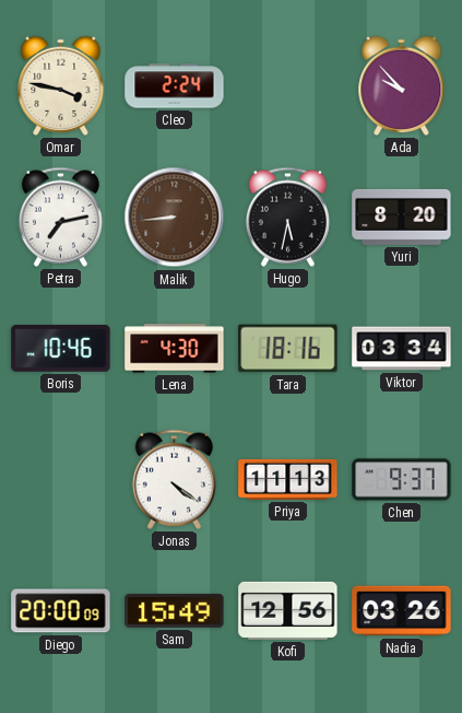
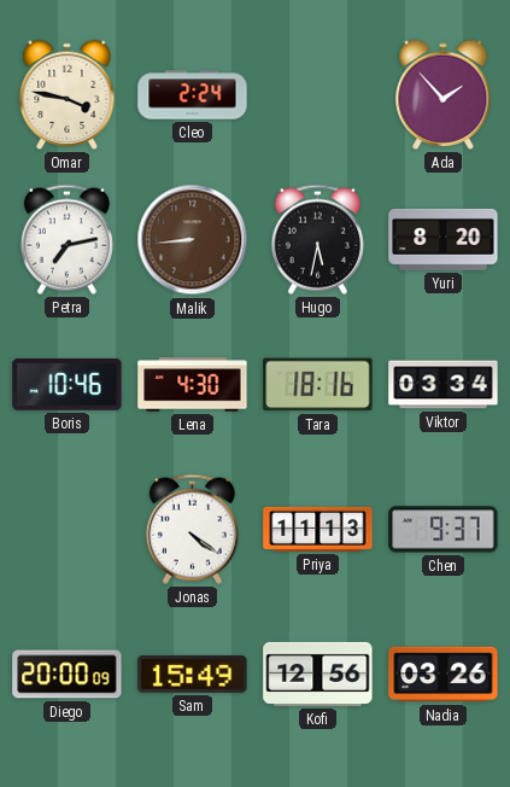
Ada: 9:53 -> 1:53
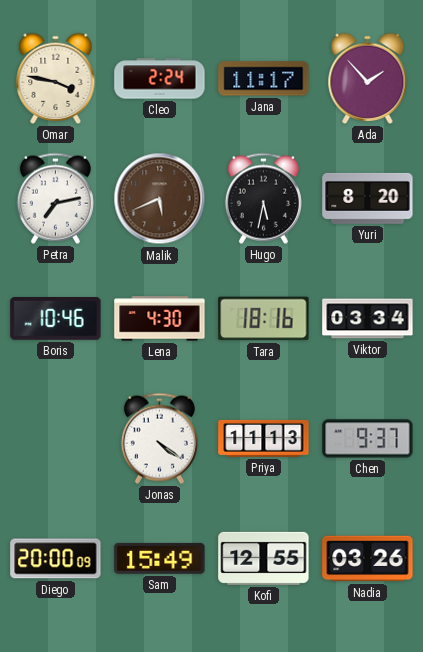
Jana: none -> 11:17
Malik: 8:44 -> 5:41
Kofi: 12:56 -> 12:55
